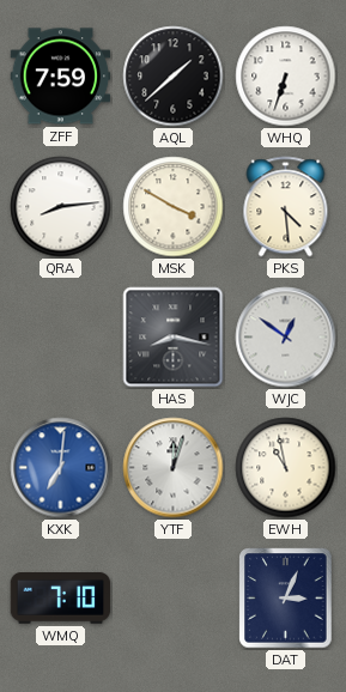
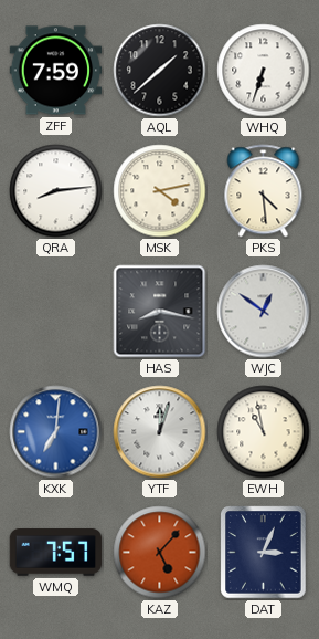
MSK: 3:50 -> 4:13
WMQ: 7:10 -> 7:57
KAZ: none -> 5:07
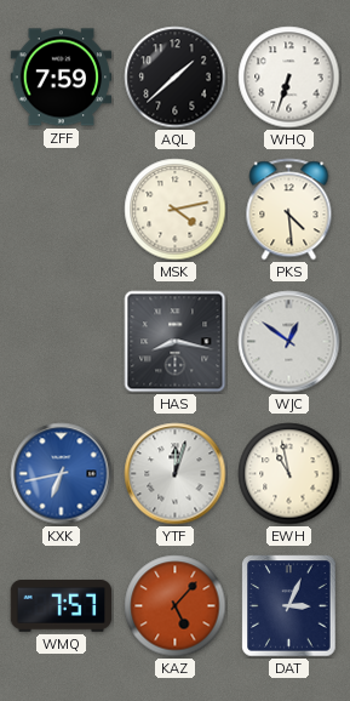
QRA: 8:14 -> none
KXK: 7:01 -> 6:43
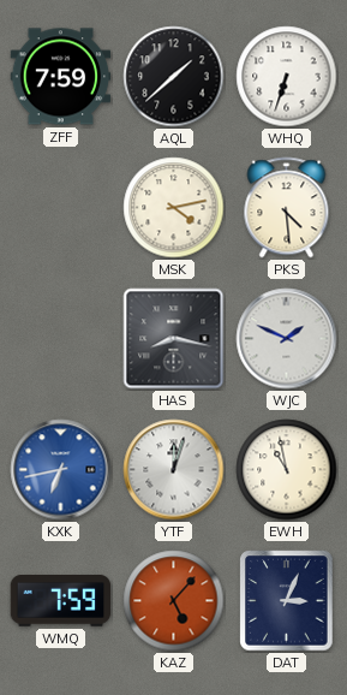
WJC: 12:51 -> 1:49
WMQ: 7:57 -> 7:59
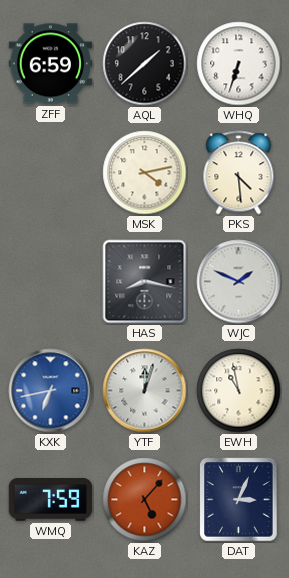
ZFF: 7:59 -> 6:59
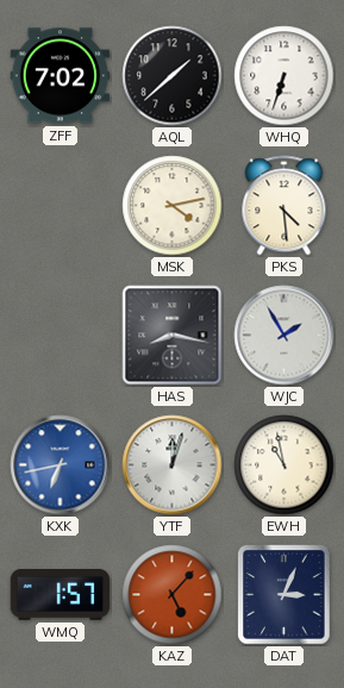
ZFF: 6:59 -> 7:02
WJC: 1:49 -> 1:55
WMQ: 7:59 -> 1:57
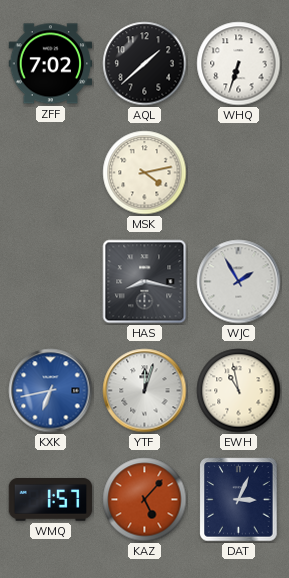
PKS: 4:29 -> none
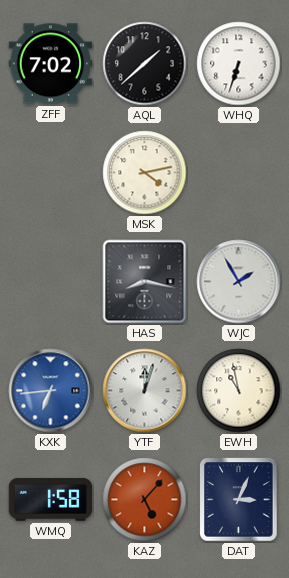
KXK: 6:43 -> 6:44
WMQ: 1:57 -> 1:58
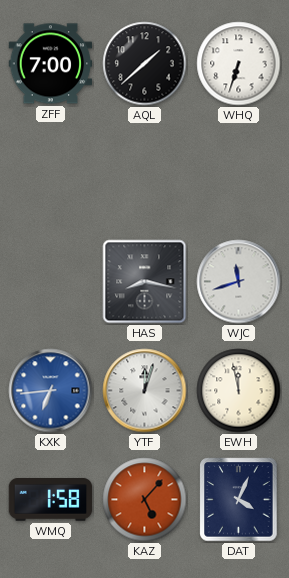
ZFF: 7:02 -> 7:00
MSK: 4:13 -> none
WJC: 1:55 -> 11:42
EWH: 10:58 -> 11:58
DAT: 3:04 -> 4:04
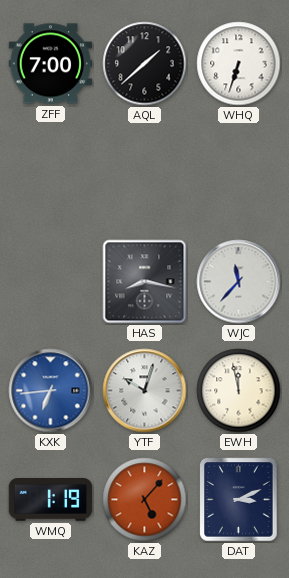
WJC: 11:42 -> 11:37
YTF: 12:03 -> 10:03
WMQ: 1:58 -> 1:19
DAT: 4:04 -> 3:11
